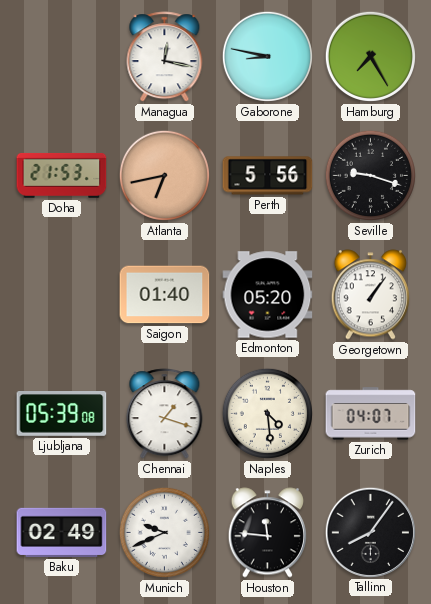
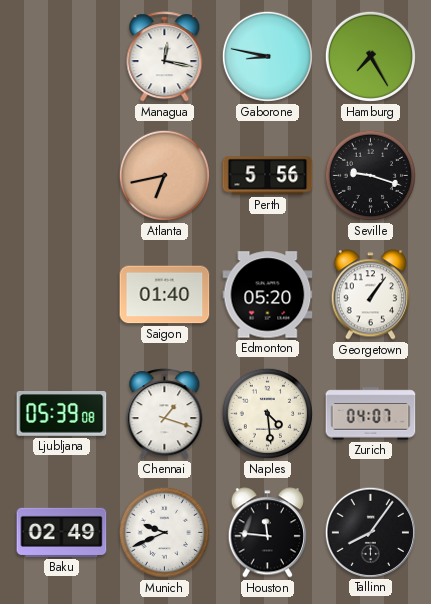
Doha: 21:53 -> none
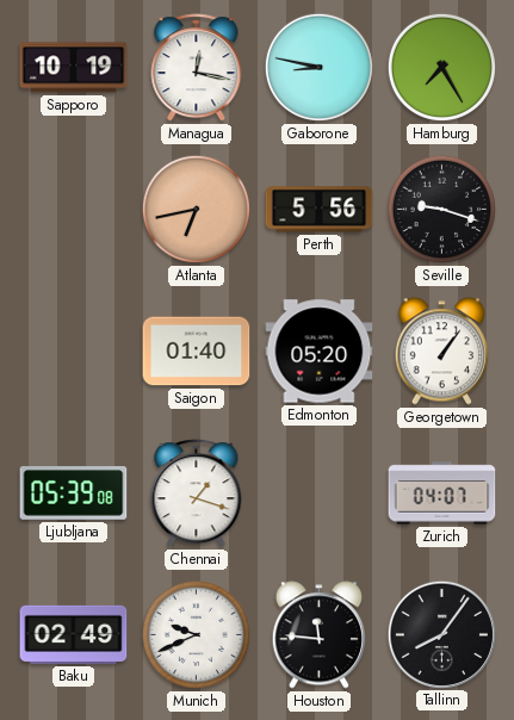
Sapporo: none -> 10:19
Naples: 4:29 -> none
